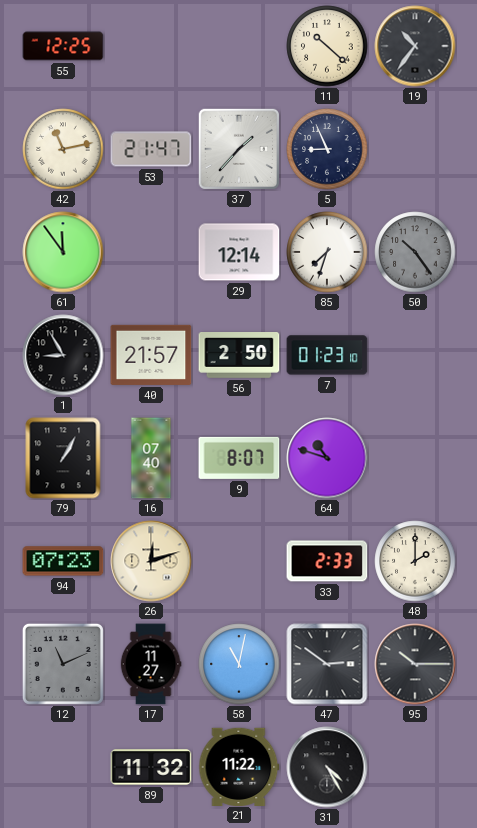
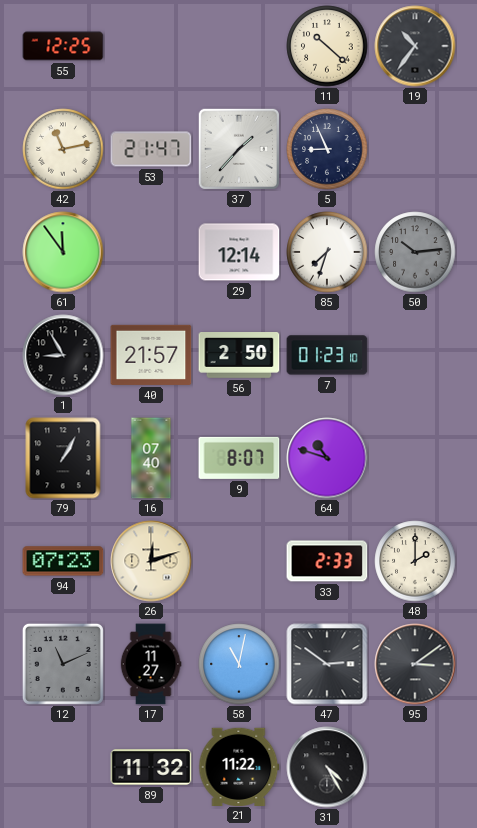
50: 10:24 -> 10:14
95: 10:15 -> 3:09
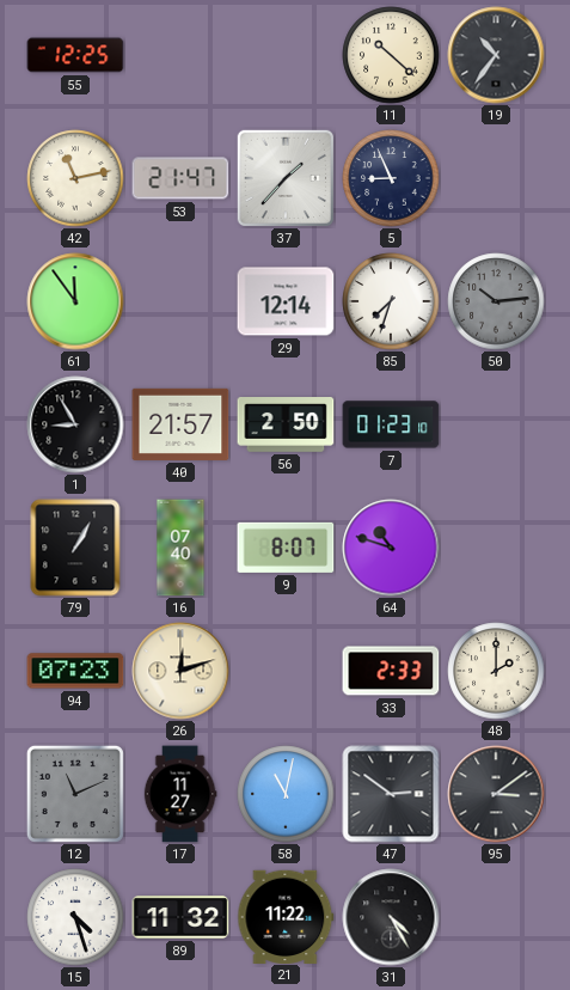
15: none -> 4:27
